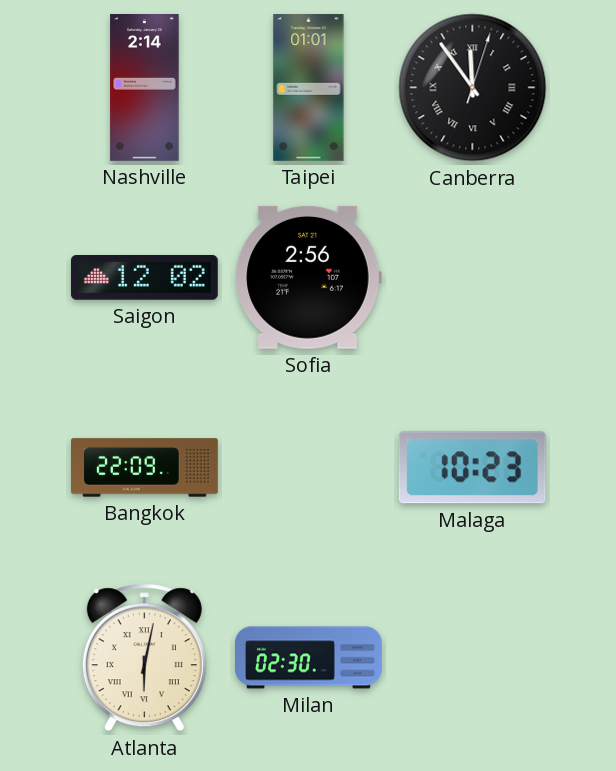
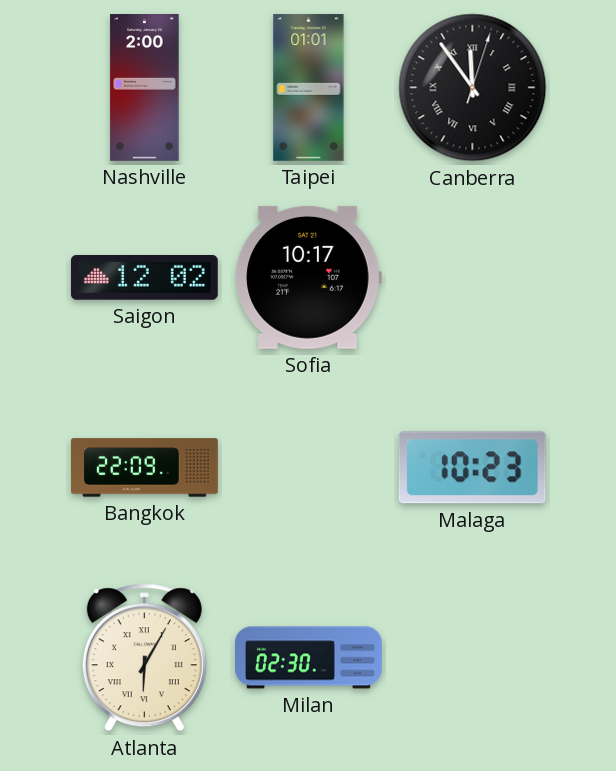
Nashville: 2:14 -> 2:00
Sofia: 2:56 -> 10:17
Atlanta: 6:02 -> 6:05
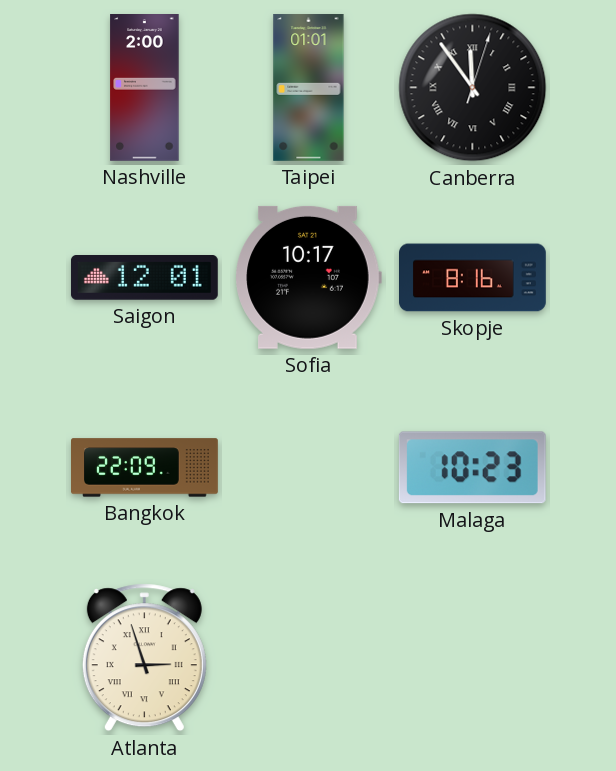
Saigon: 12:02 -> 12:01
Skopje: none -> 8:16
Atlanta: 6:05 -> 2:57
Milan: 02:30 -> none
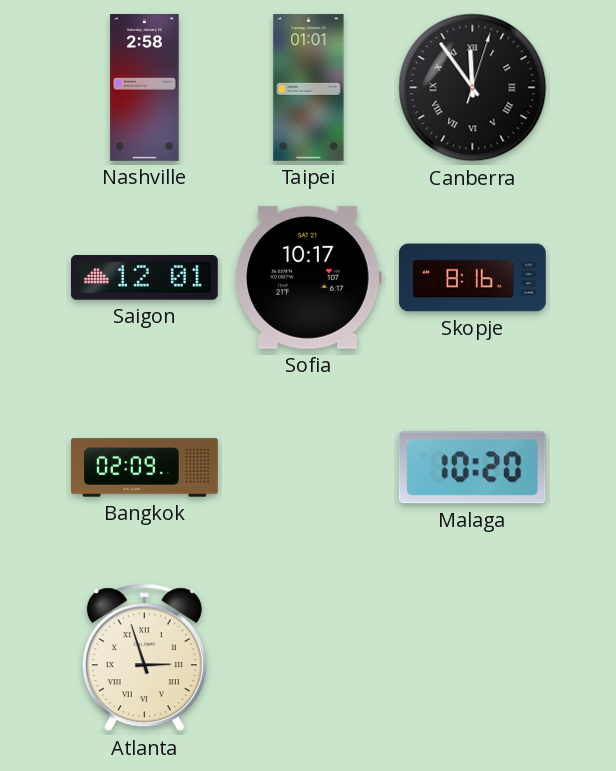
Nashville: 2:00 -> 2:58
Bangkok: 22:09 -> 02:09
Malaga: 10:23 -> 10:20
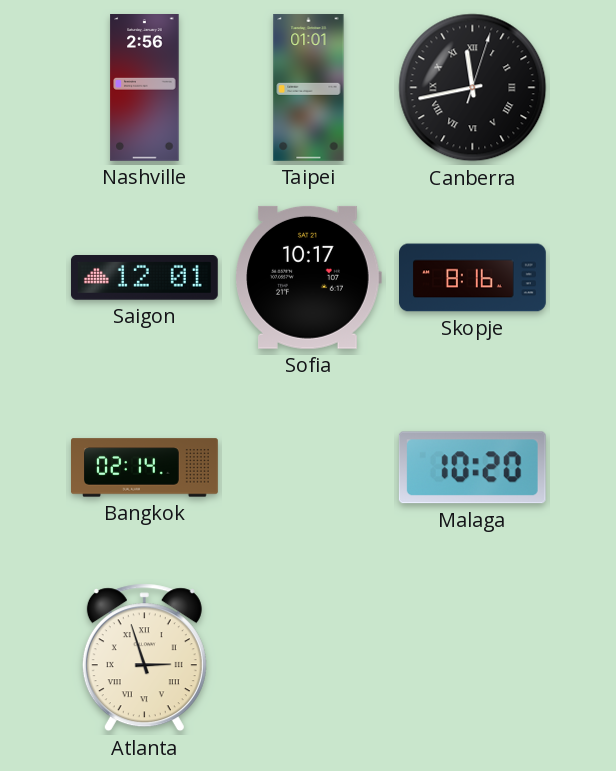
Nashville: 2:58 -> 2:56
Canberra: 11:54 -> 11:43
Bangkok: 02:09 -> 02:14
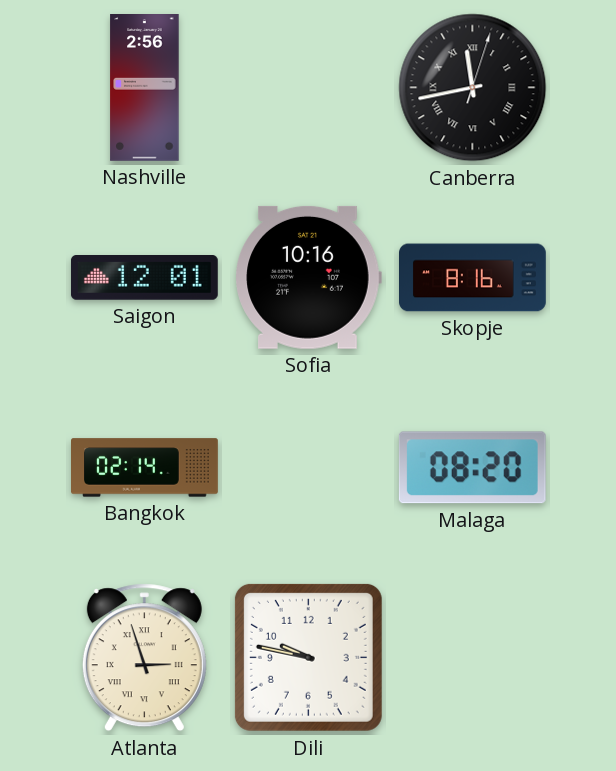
Taipei: 01:01 -> none
Sofia: 10:17 -> 10:16
Malaga: 10:20 -> 08:20
Dili: none -> 9:47
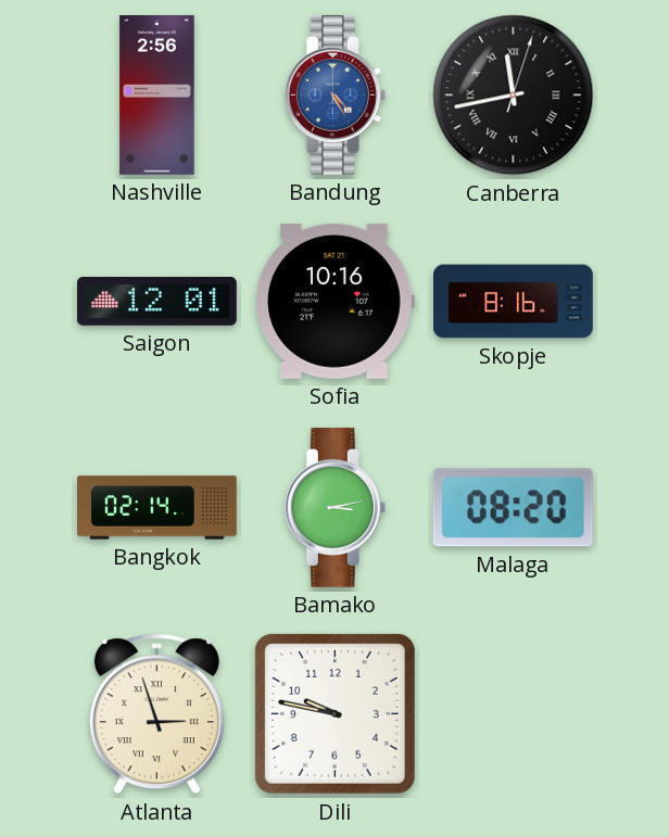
Bandung: none -> 4:25
Bamako: none -> 3:13
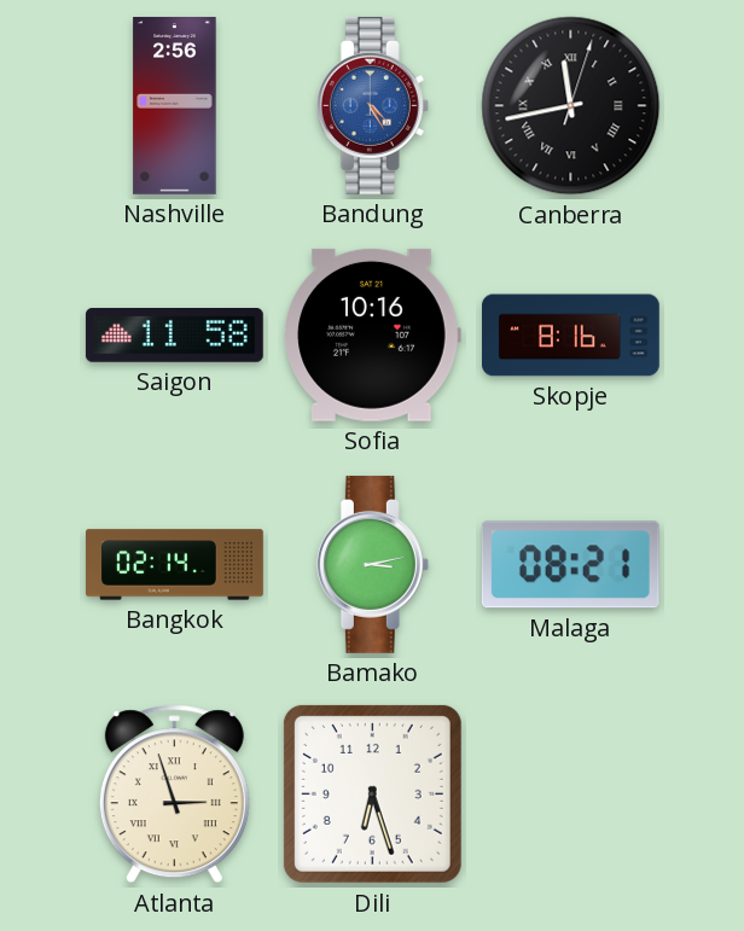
Saigon: 12:01 -> 11:58
Malaga: 08:20 -> 08:21
Dili: 9:47 -> 6:27
